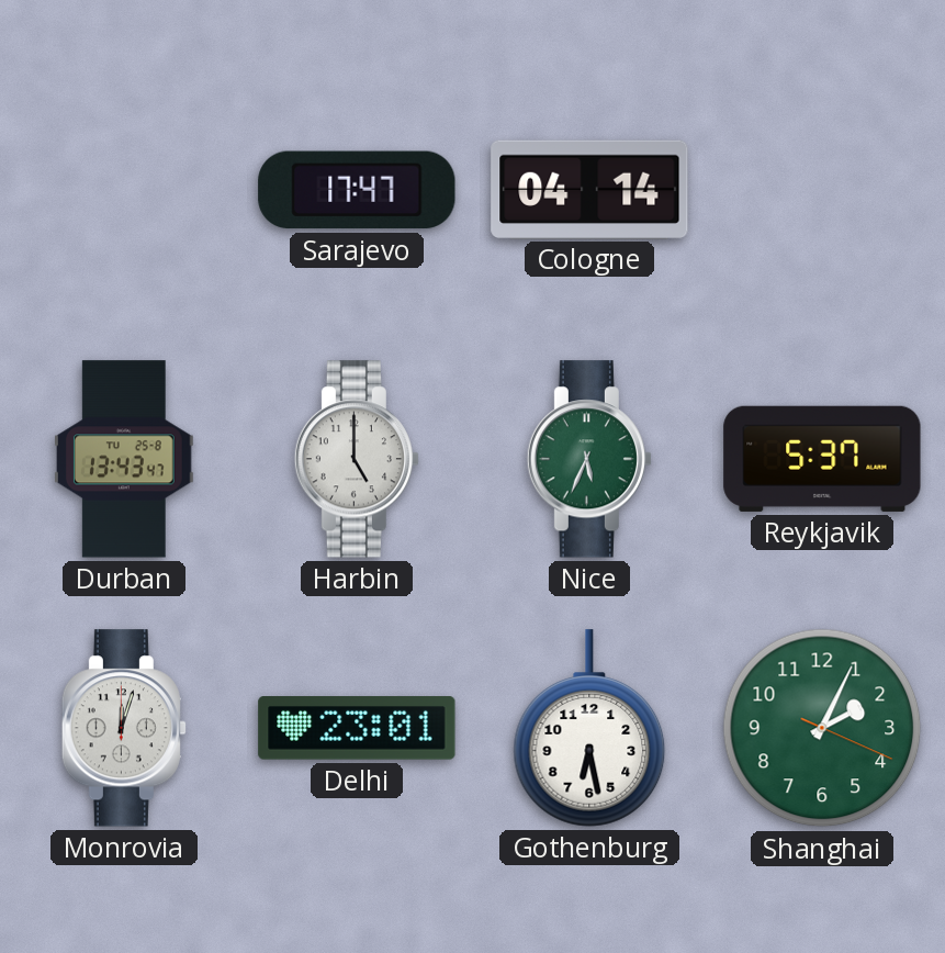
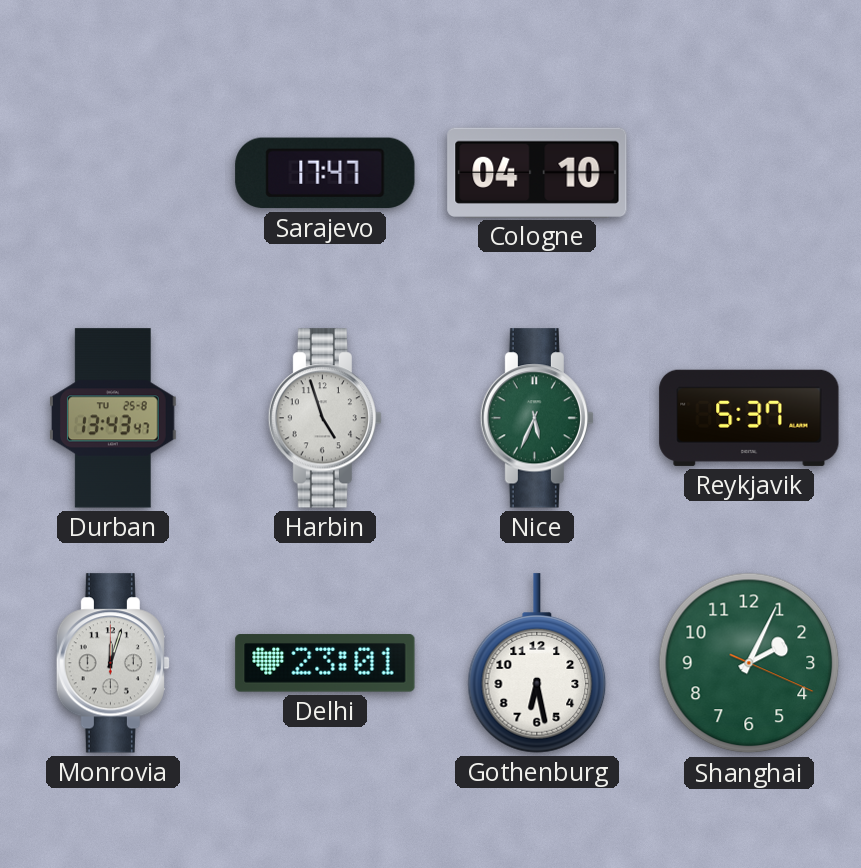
Cologne: 04:14 -> 04:10
Harbin: 5:00 -> 4:57
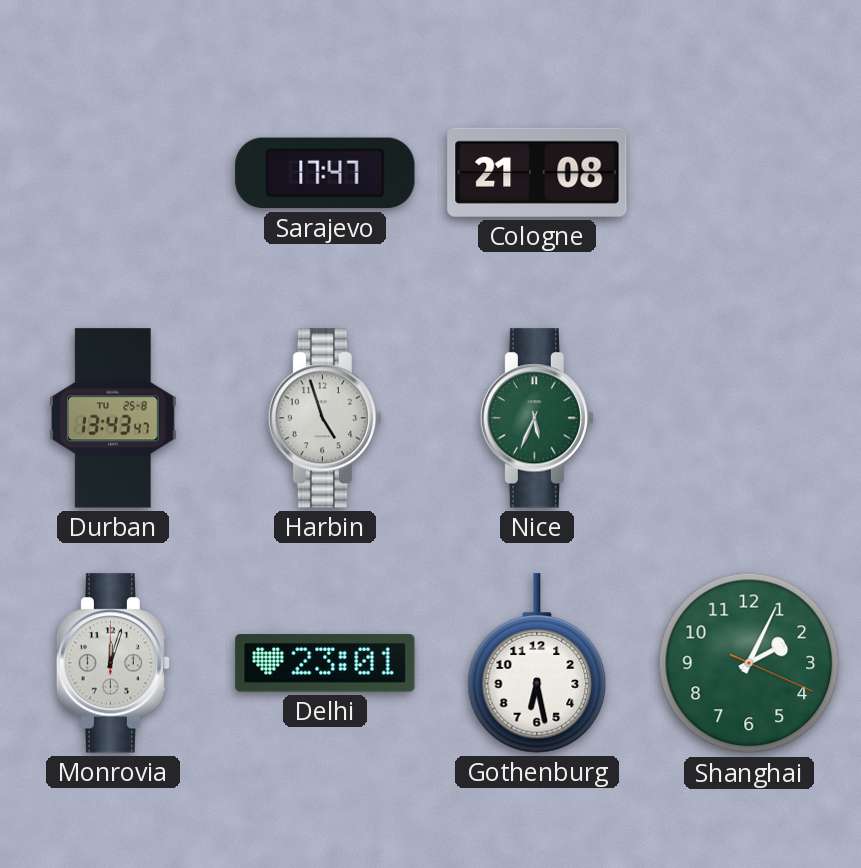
Cologne: 04:10 -> 21:08
Reykjavik: 5:37 -> none
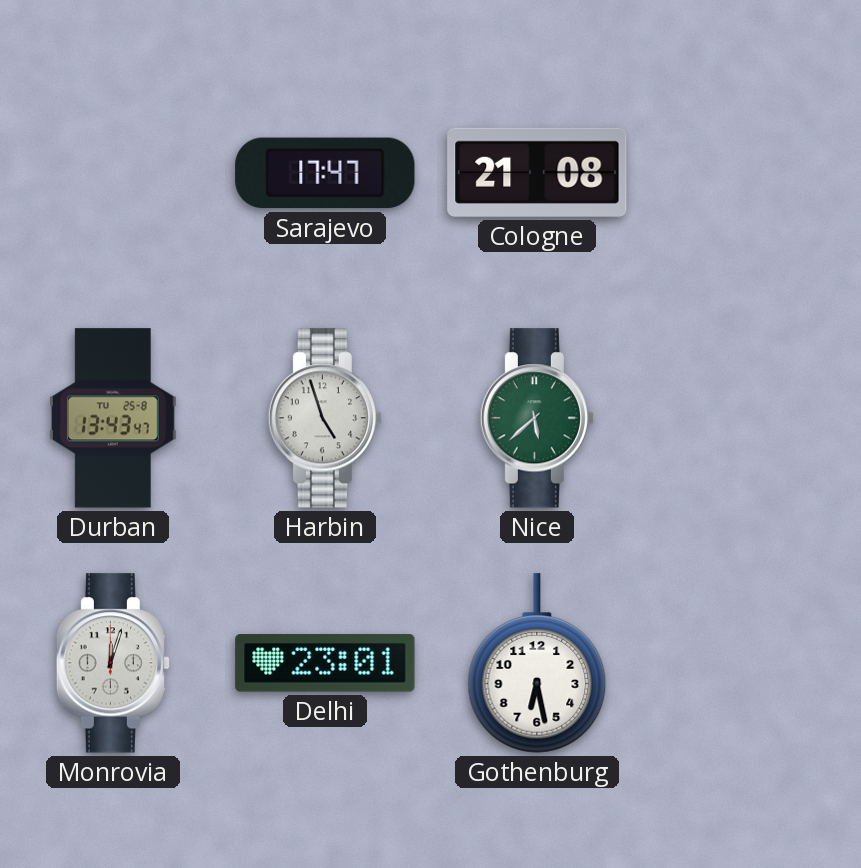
Nice: 5:34 -> 5:38
Shanghai: 2:04 -> none
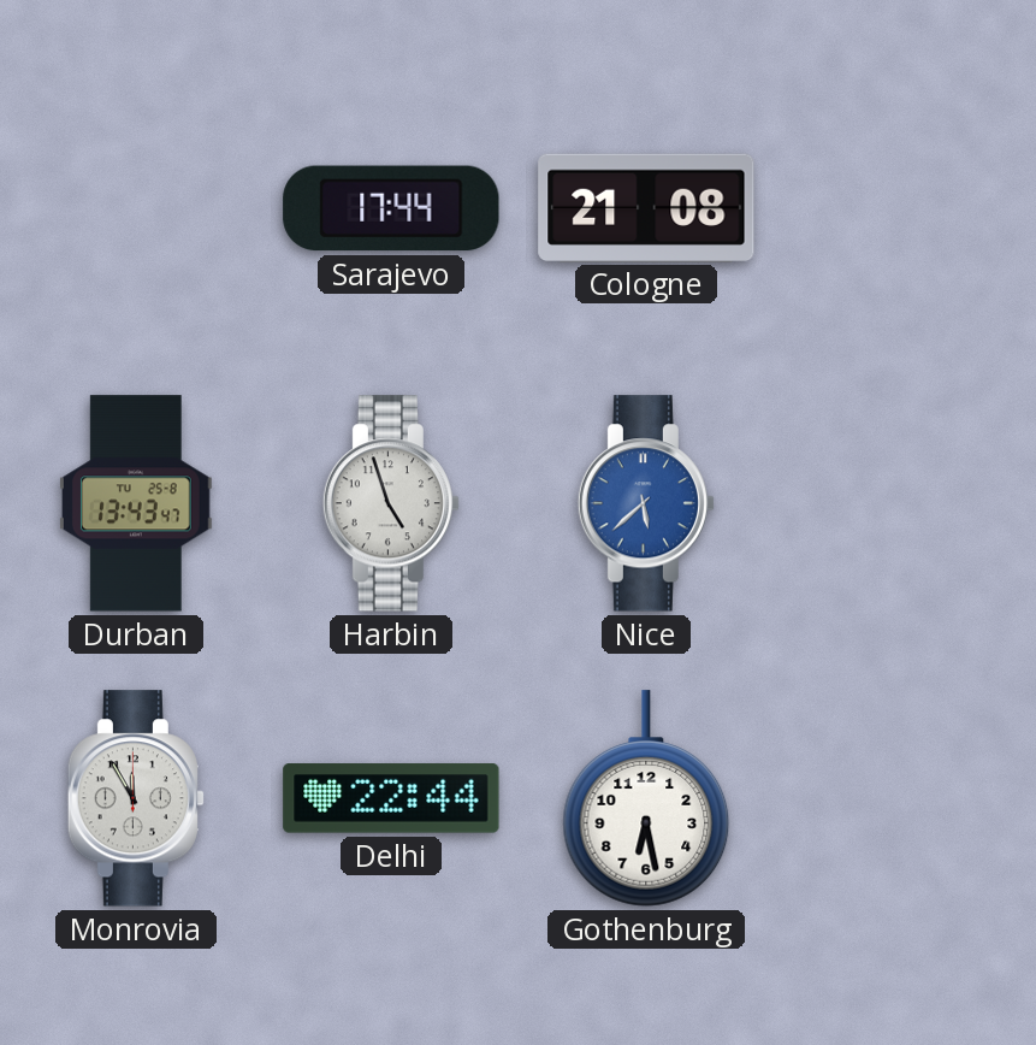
Sarajevo: 17:47 -> 17:44
Nice dial: green -> blue
Monrovia: 12:03 -> 11:55
Delhi: 23:01 -> 22:44
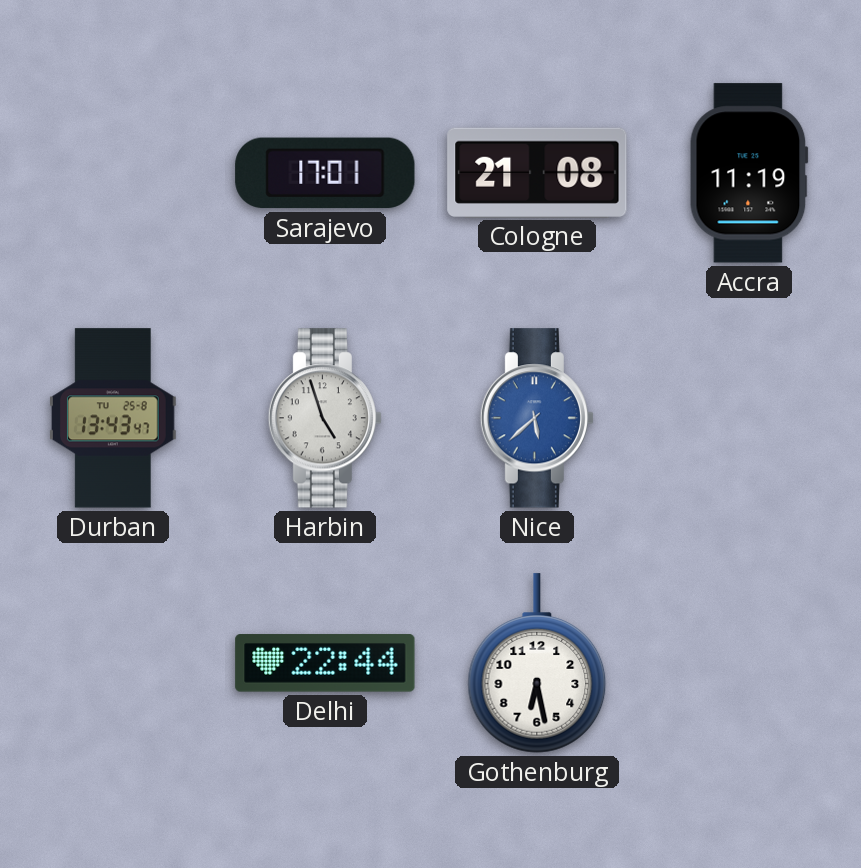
Sarajevo: 17:44 -> 17:01
Accra: none -> 11:19
Monrovia: 11:55 -> none
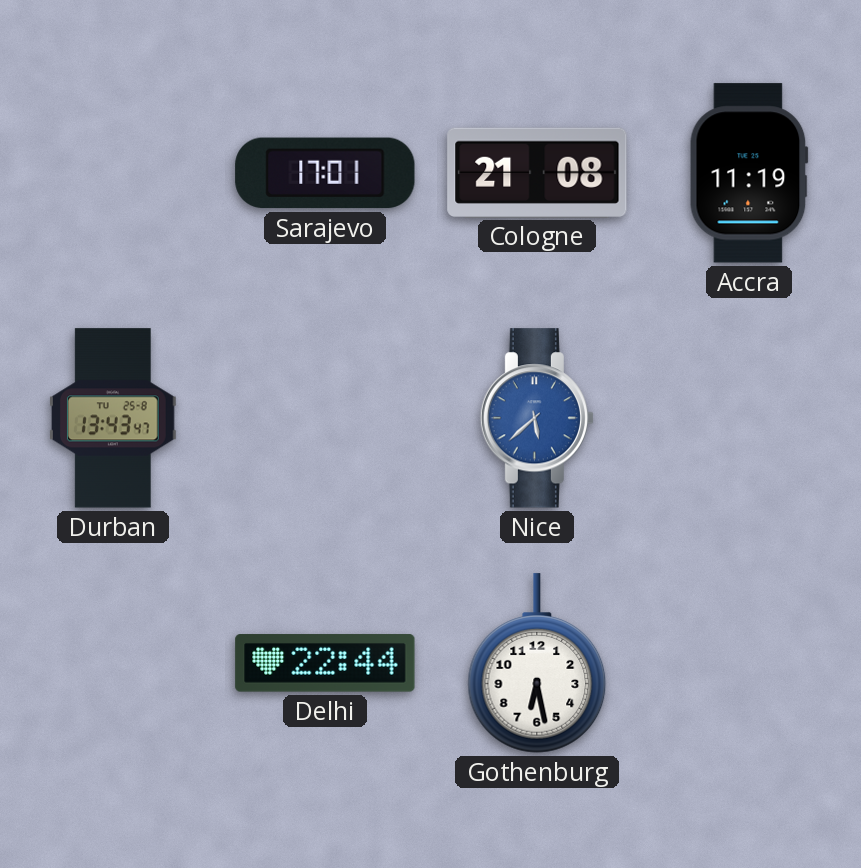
Harbin: 4:57 -> none
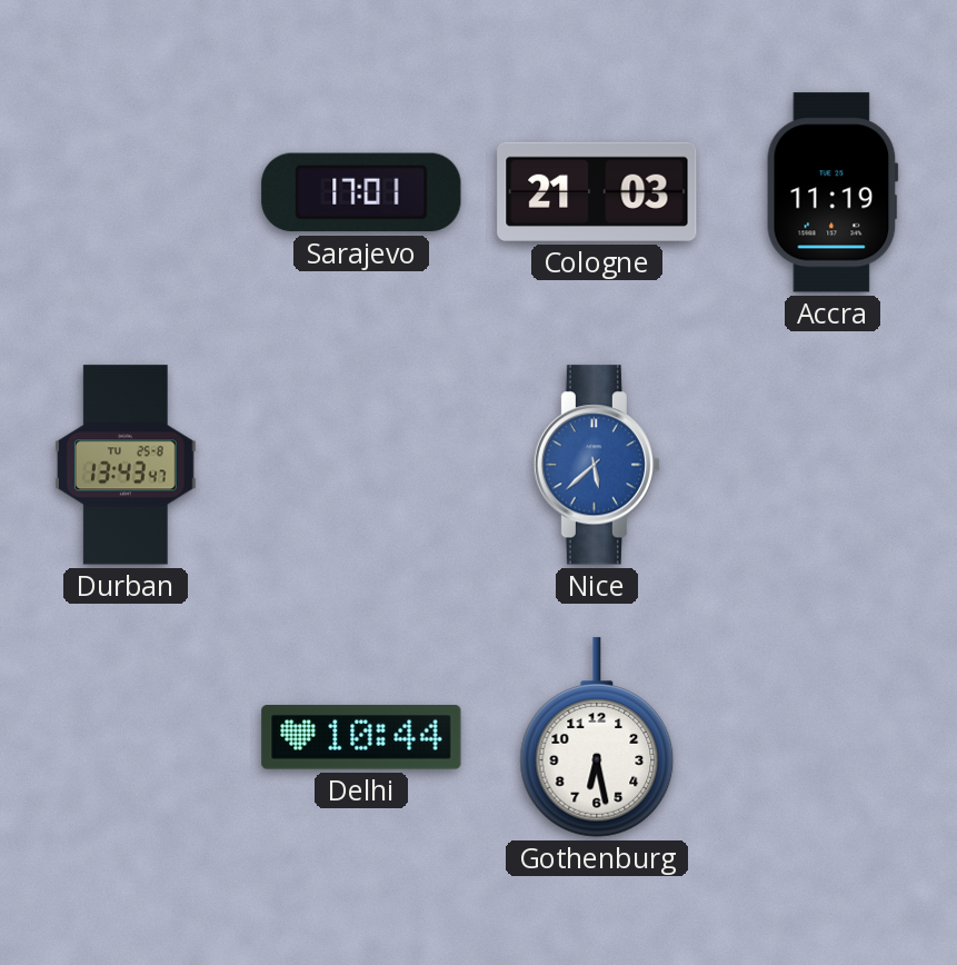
Cologne: 21:08 -> 21:03
Delhi: 22:44 -> 10:44
